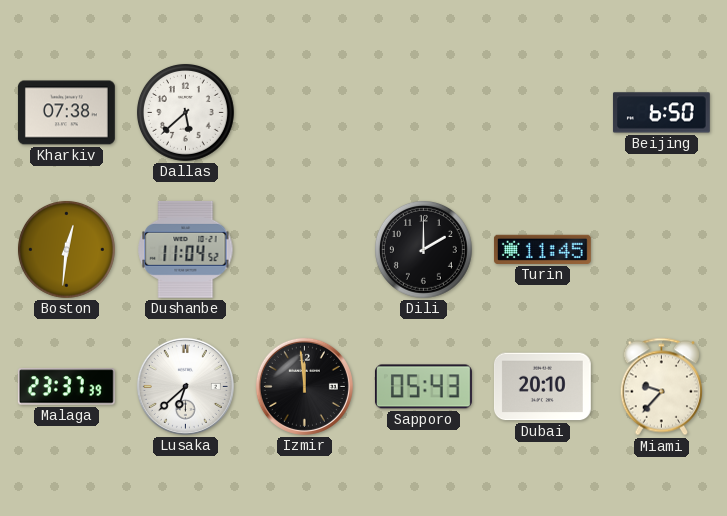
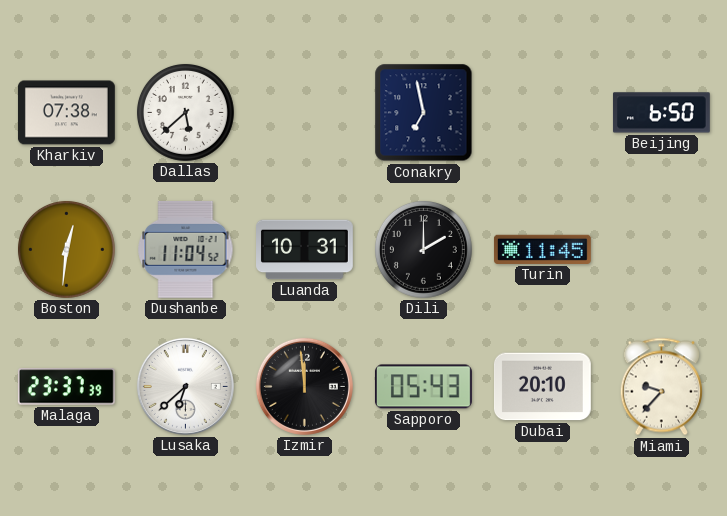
Conakry: none -> 6:58
Luanda: none -> 10:31
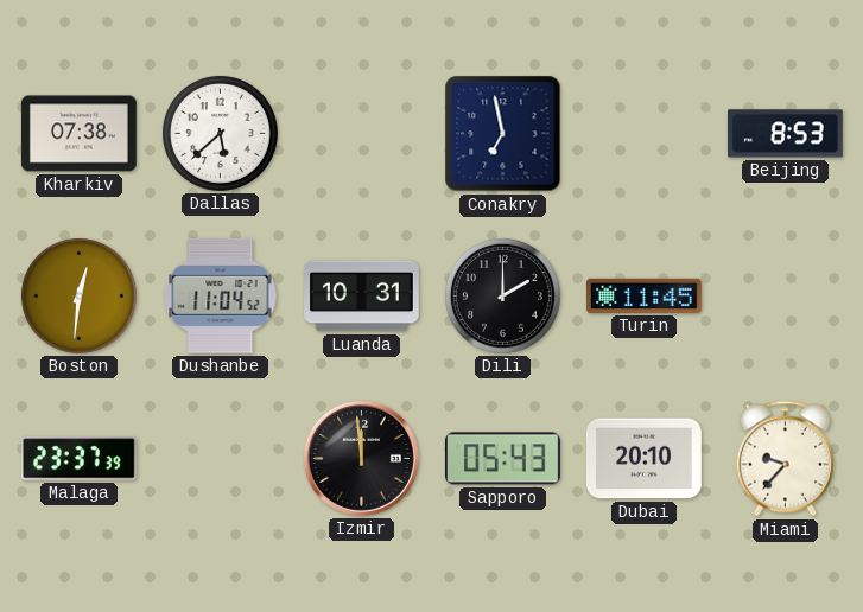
Beijing: 6:50 -> 8:53
Lusaka: 6:38 -> none
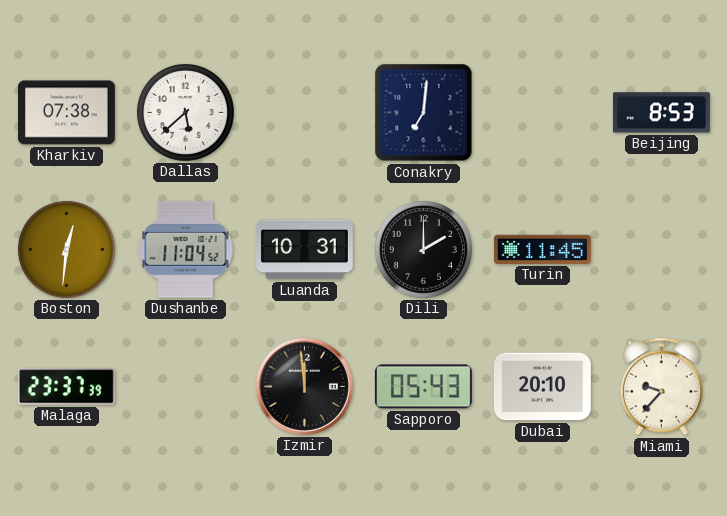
Conakry: 6:58 -> 7:01
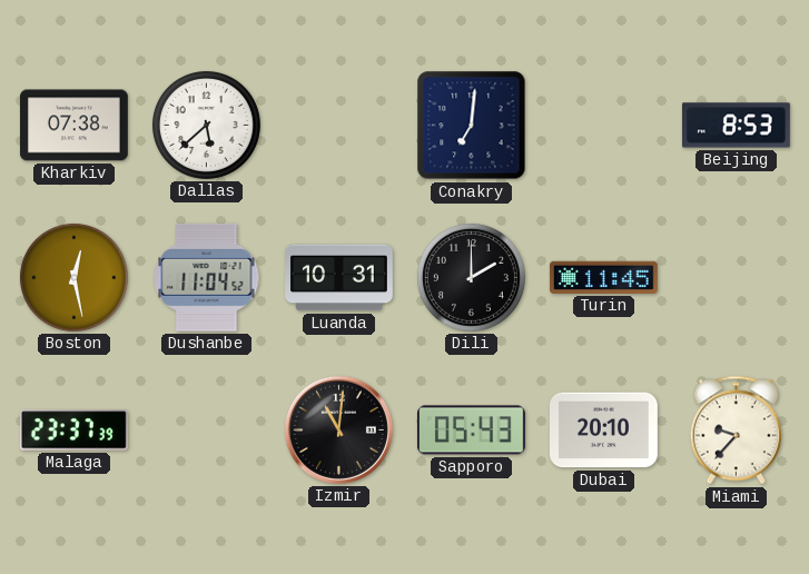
Boston: 12:31 -> 12:28
Izmir: 11:59 -> 11:01
